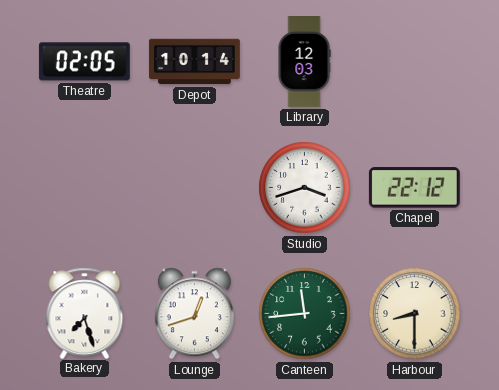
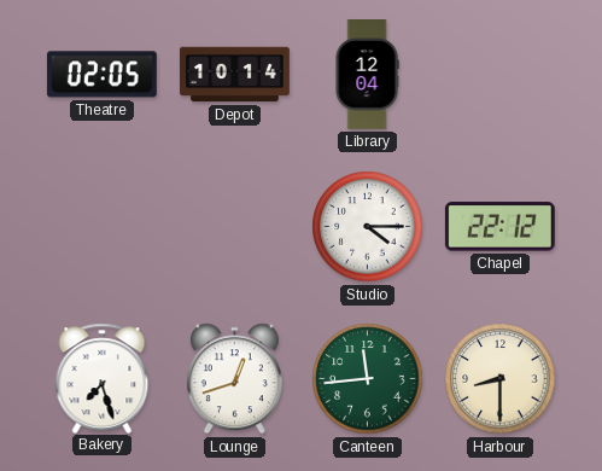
Library: 12:03 -> 12:04
Studio: 3:42 -> 4:15
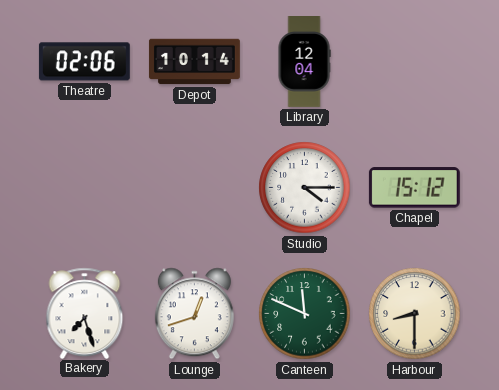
Theatre: 02:05 -> 02:06
Chapel: 22:12 -> 15:12
Canteen: 11:44 -> 11:49
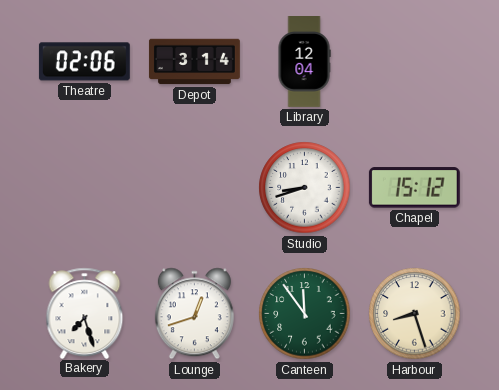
Depot: 10:14 -> 3:14
Studio: 4:15 -> 8:42
Canteen: 11:49 -> 11:54
Harbour: 8:30 -> 8:27
